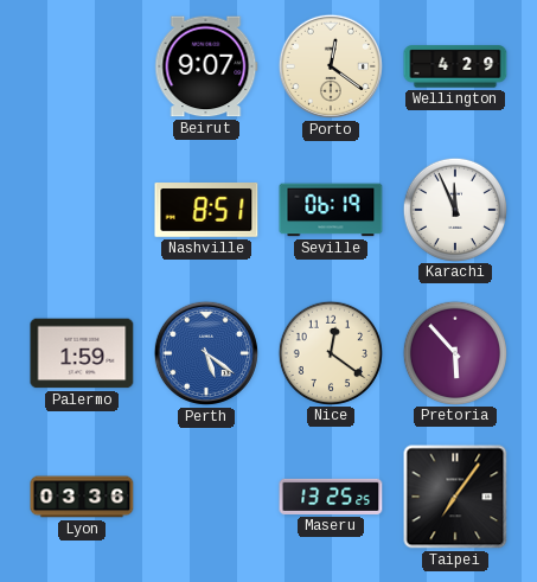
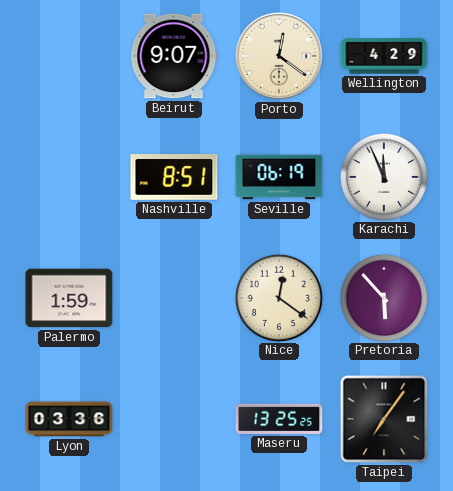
Perth: 5:21 -> none
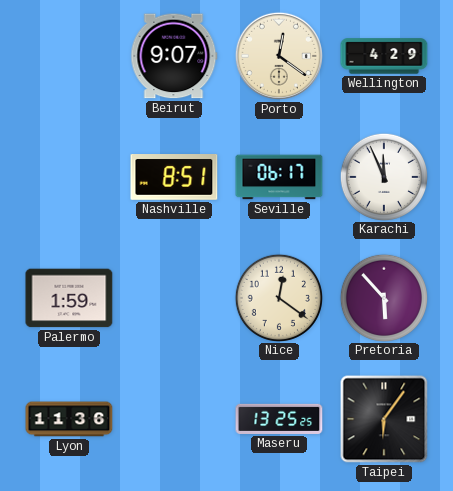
Seville: 06:19 -> 06:17
Lyon: 03:36 -> 11:36
Taipei: 7:06 -> 6:06
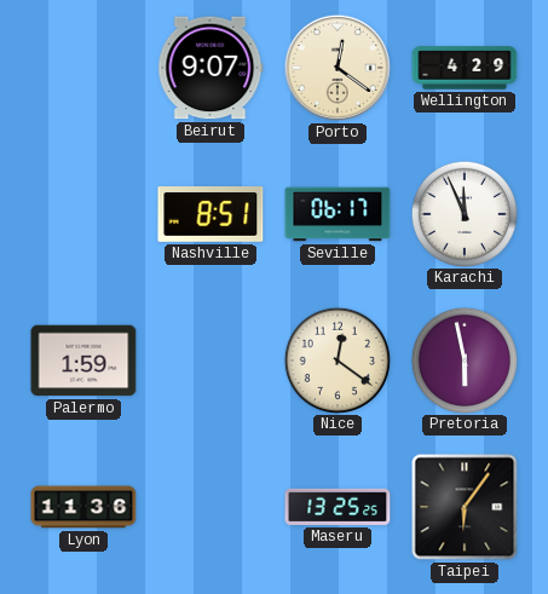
Pretoria: 5:53 -> 5:58
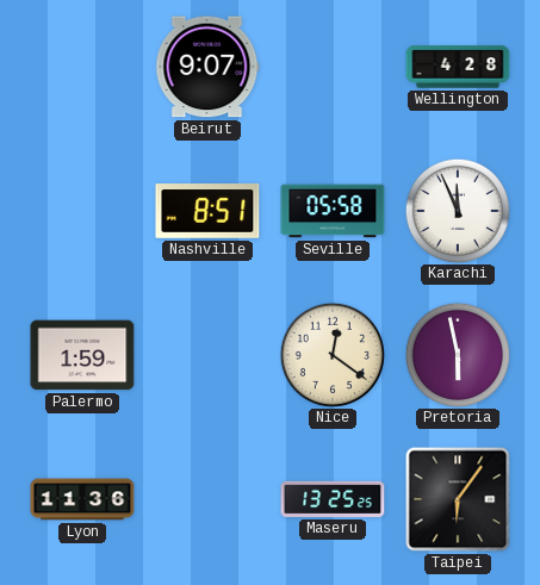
Porto: 12:21 -> none
Wellington: 4:29 -> 4:28
Seville: 06:17 -> 05:58
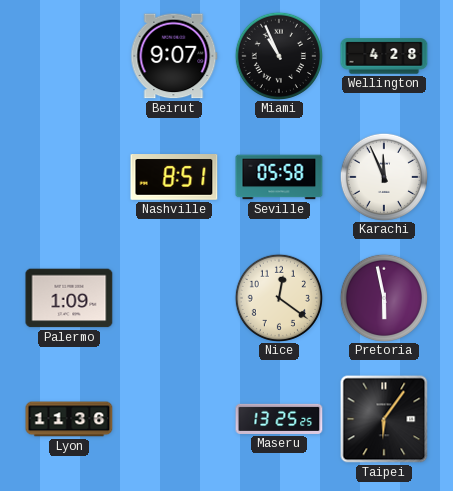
Miami: none -> 10:56
Palermo: 1:59 -> 1:09
